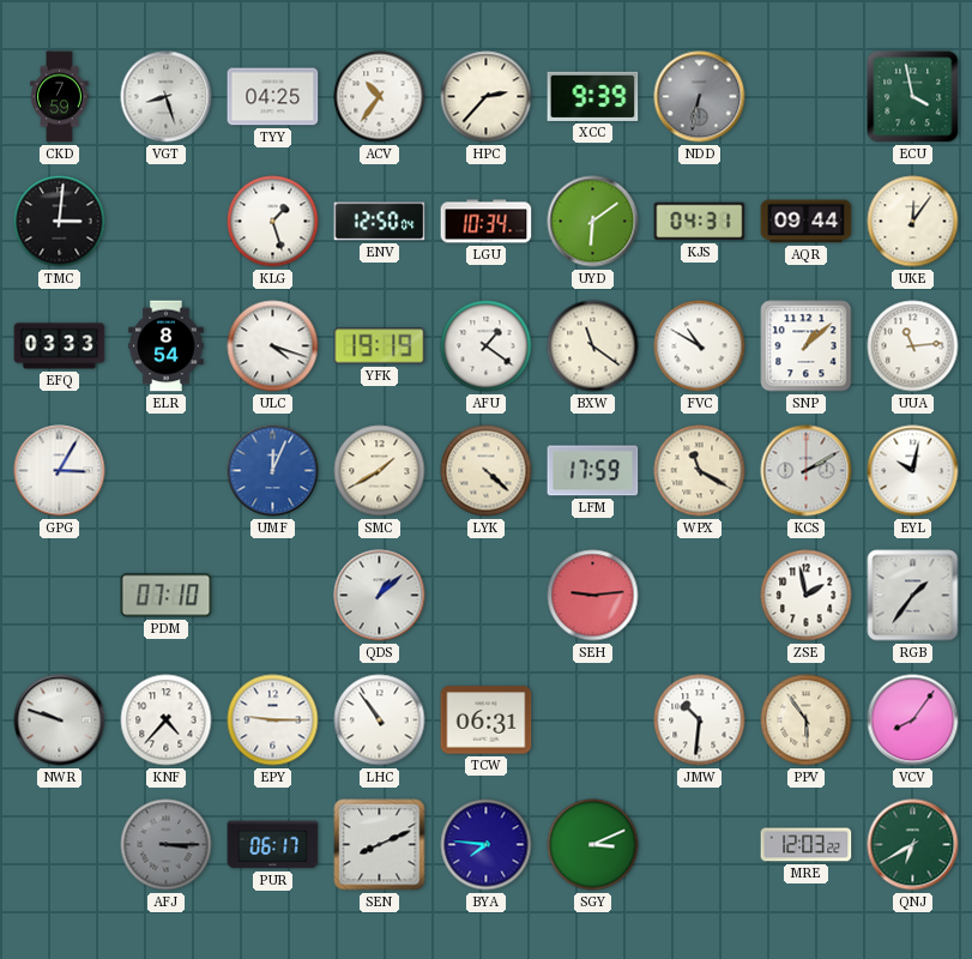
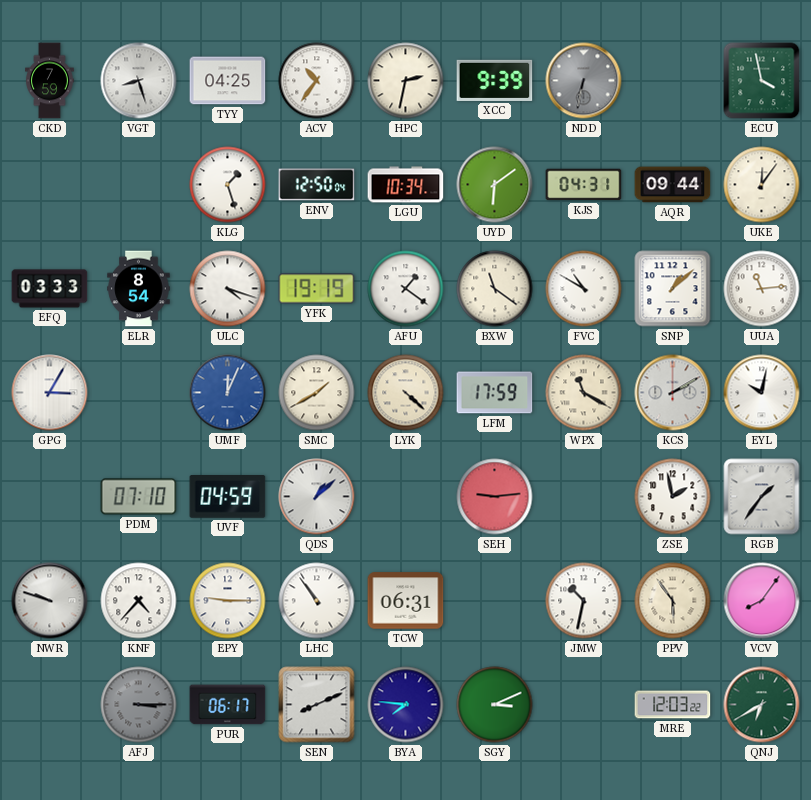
HPC: 2:37 -> 2:32
TMC: 3:01 -> none
UVF: none -> 04:59
JMW: 10:31 -> 10:32
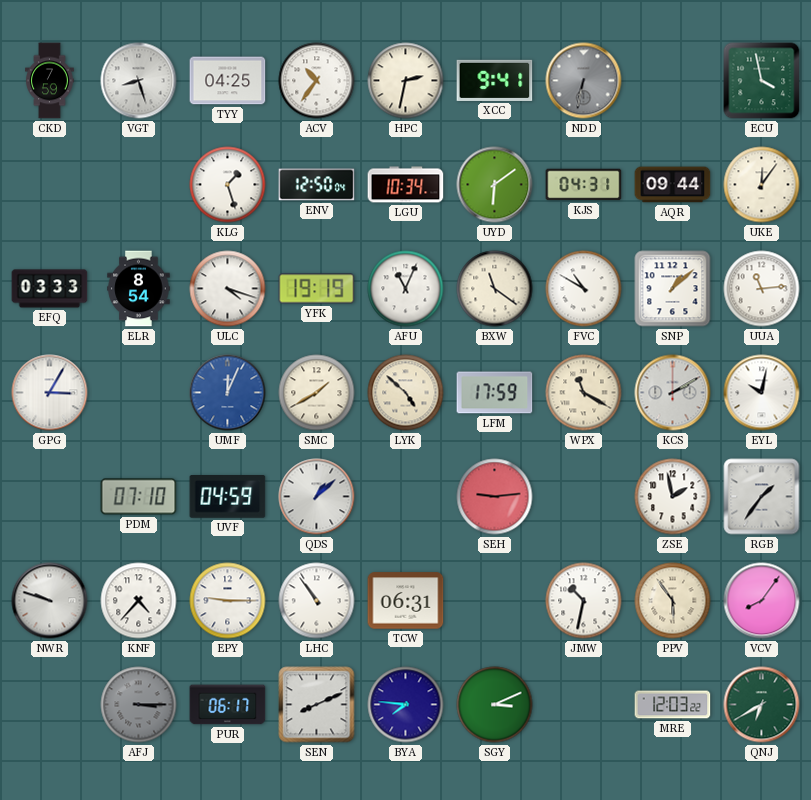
XCC: 9:39 -> 9:41
AFU: 1:21 -> 11:04
LYK: 4:22 -> 4:52
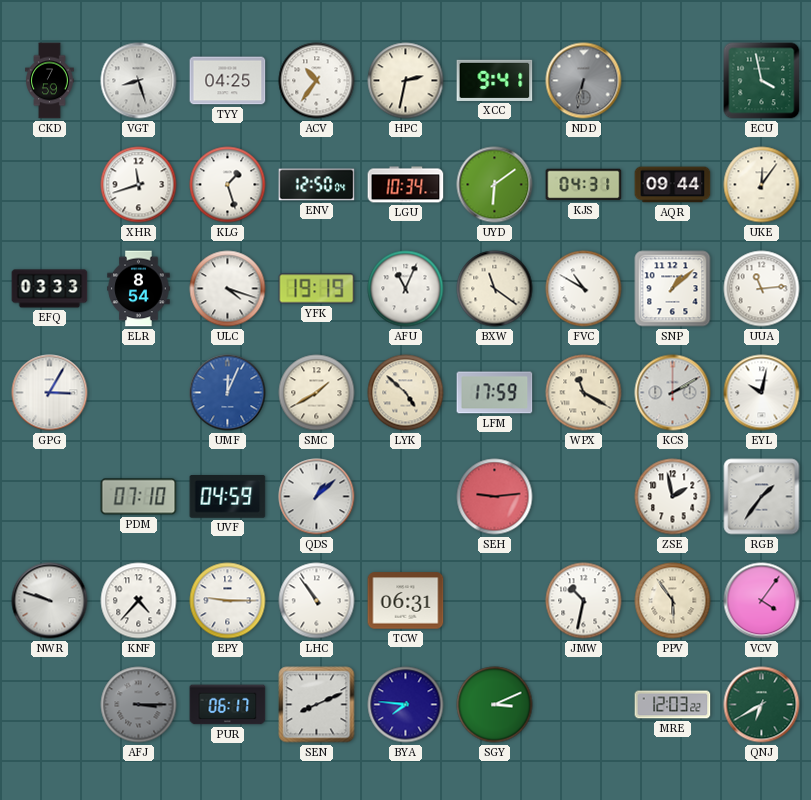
XHR: none -> 11:42
VCV: 8:06 -> 4:06
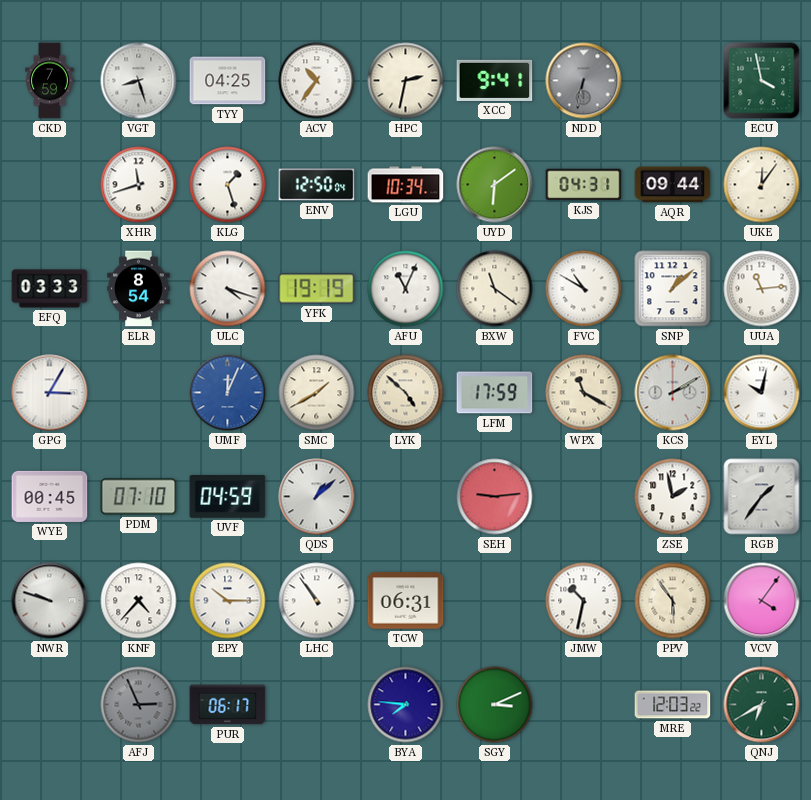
WYE: none -> 00:45
EPY: 9:15 -> 10:15
AFJ: 3:15 -> 2:56
SEN: 8:11 -> none
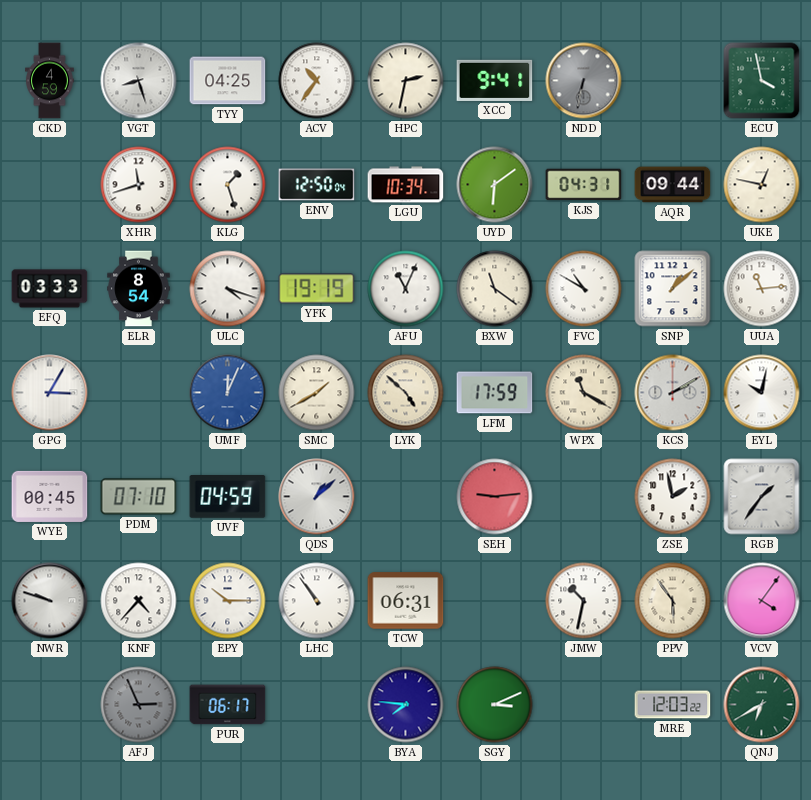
CKD: 7:59 -> 4:59
UKE: 12:06 -> 12:47
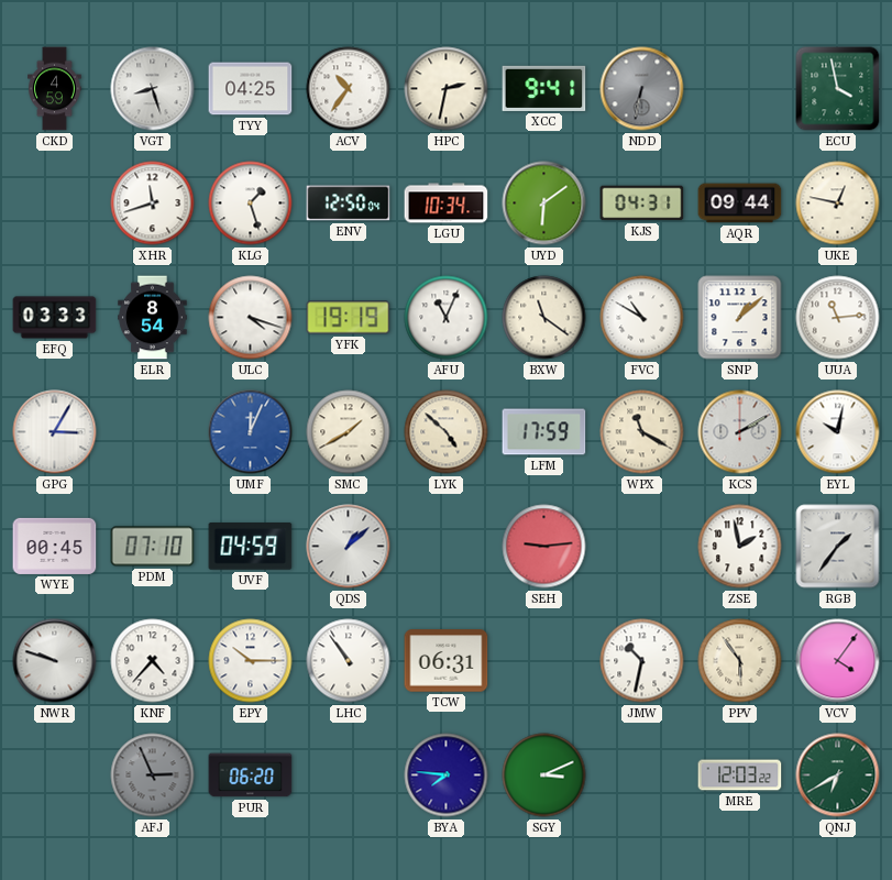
PUR: 06:17 -> 06:20
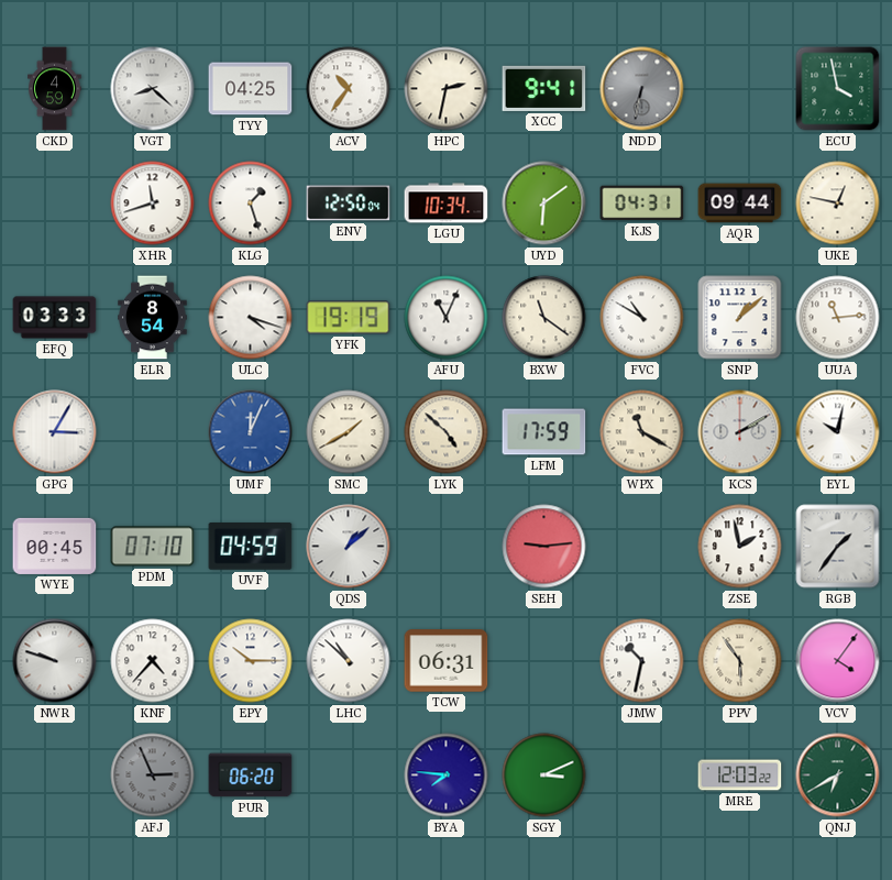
VGT: 8:27 -> 8:22
LHC: 10:54 -> 10:52
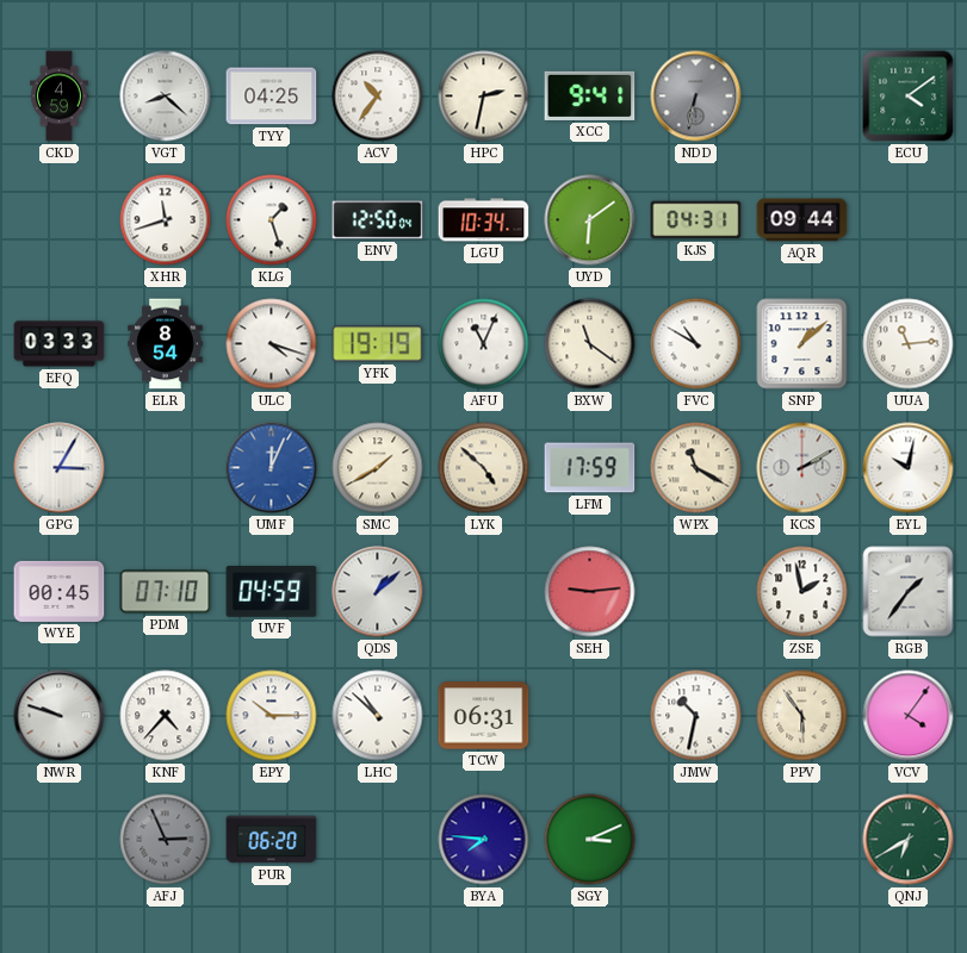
ECU: 3:58 -> 4:09
UKE: 12:47 -> none
MRE: 12:03 -> none
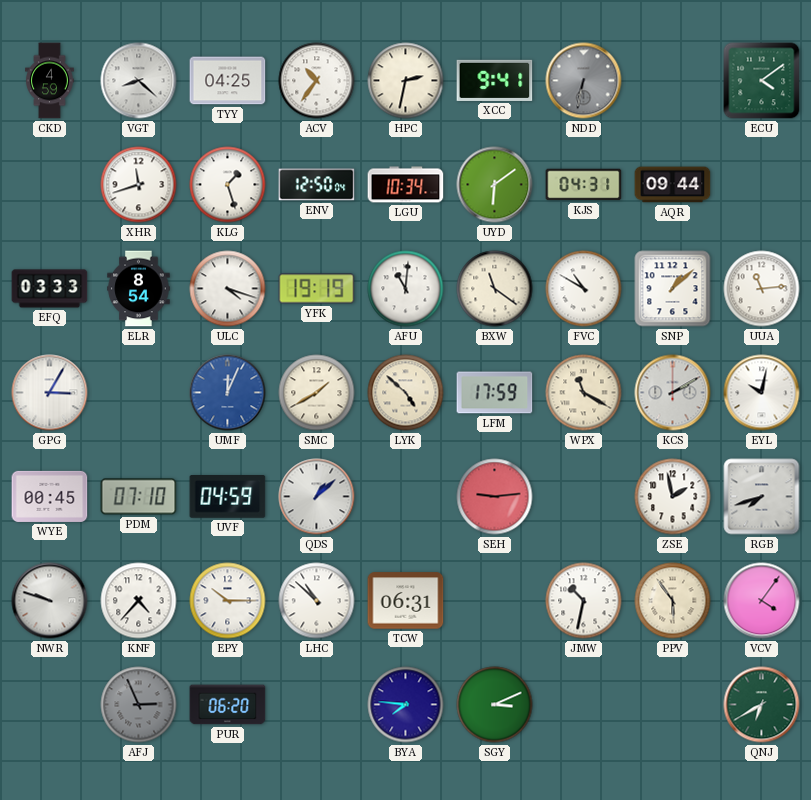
AFU: 11:04 -> 11:01
RGB: 1:36 -> 7:42
